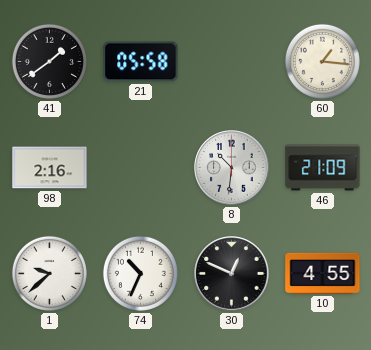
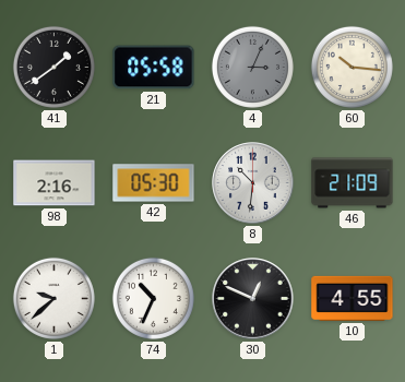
4: none -> 3:04
60: 1:16 -> 10:16
42: none -> 05:30
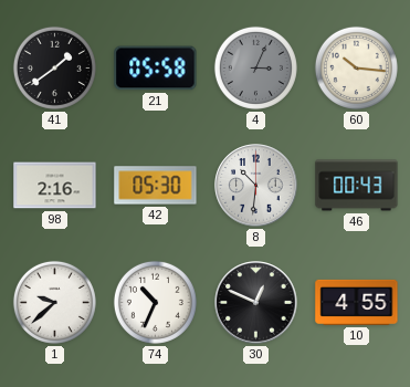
46: 21:09 -> 00:43
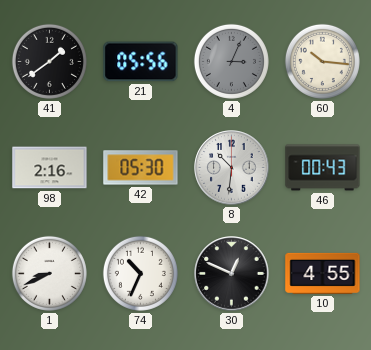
21: 05:58 -> 05:56
1: 9:38 -> 8:41
